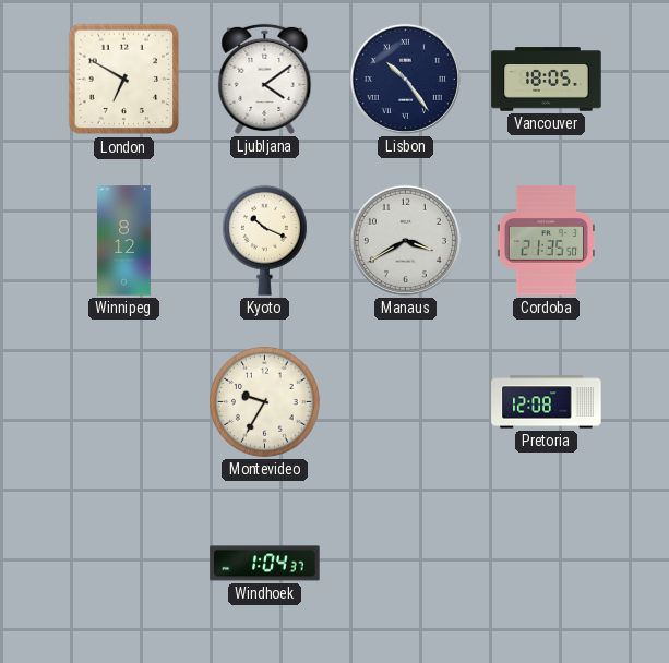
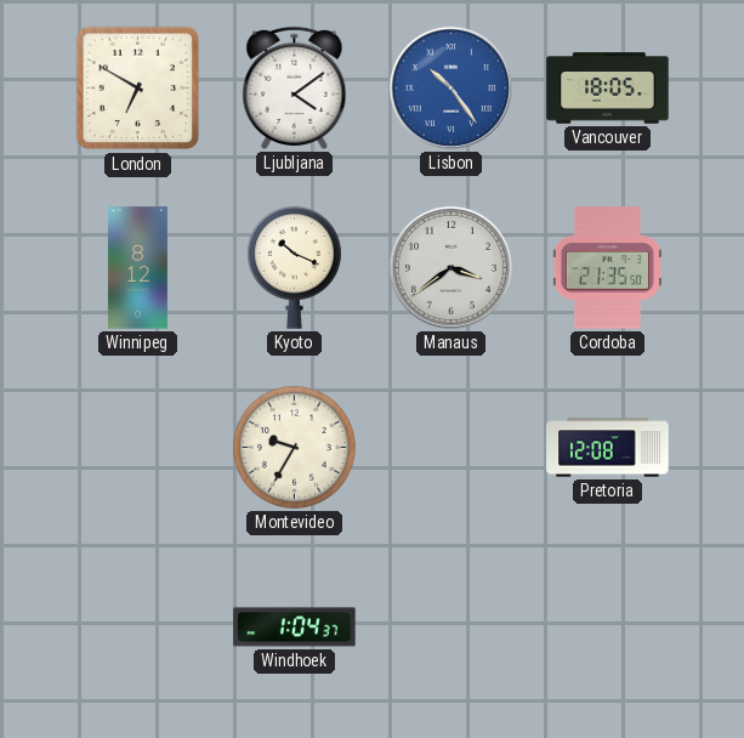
Lisbon dial: navy -> blue
Manaus: 3:40 -> 3:39
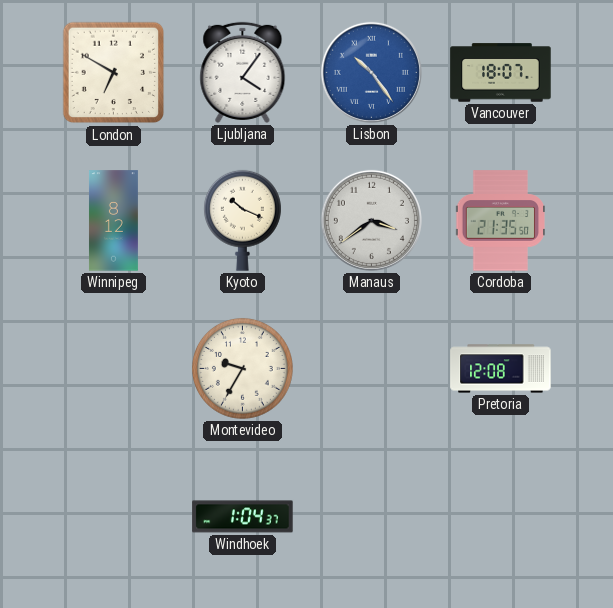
Ljubljana: 4:09 -> 4:06
Vancouver: 18:05 -> 18:07
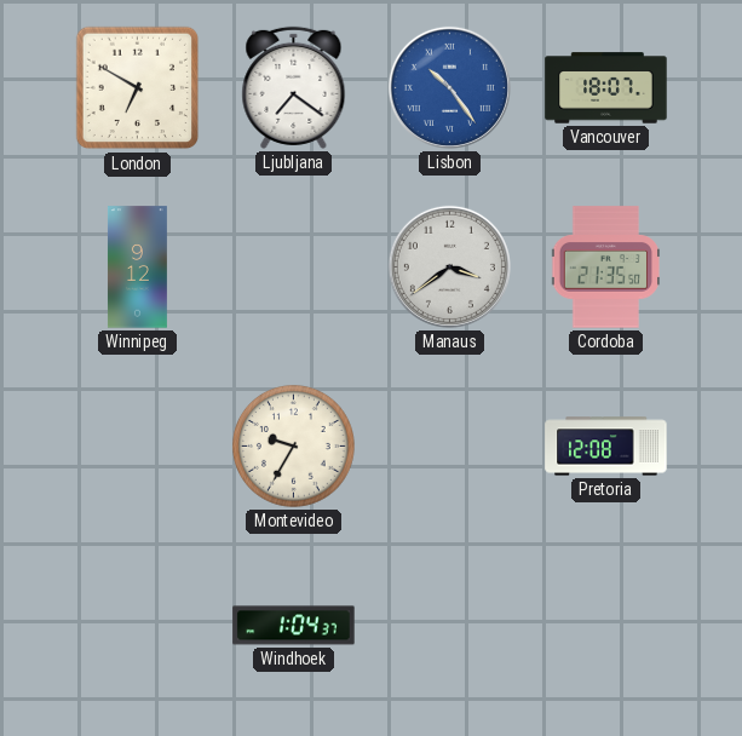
Ljubljana: 4:06 -> 7:21
Winnipeg: 8:12 -> 9:12
Kyoto: 10:19 -> none
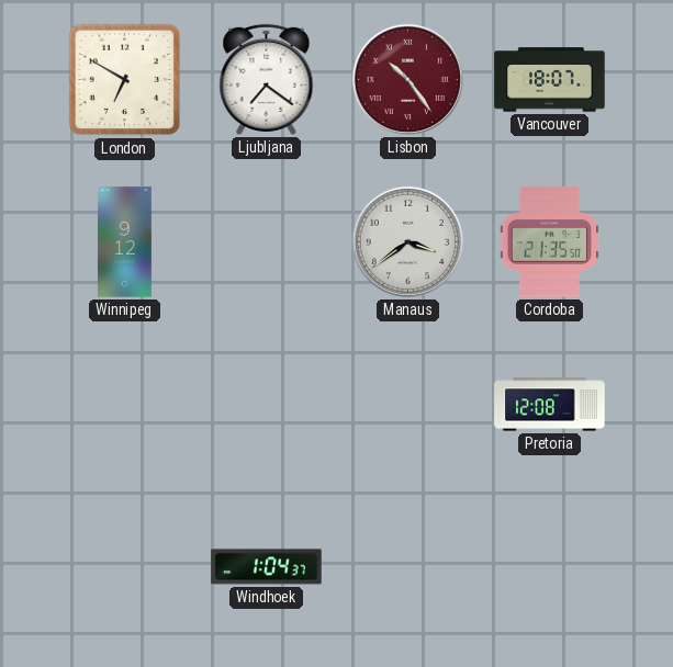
Lisbon dial: blue -> burgundy
Montevideo: 9:35 -> none
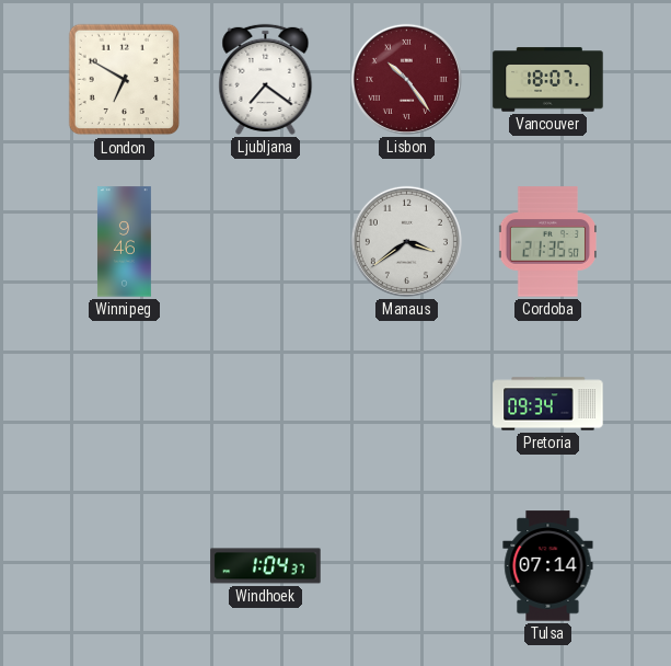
Winnipeg: 9:12 -> 9:46
Pretoria: 12:08 -> 09:34
Tulsa: none -> 07:14
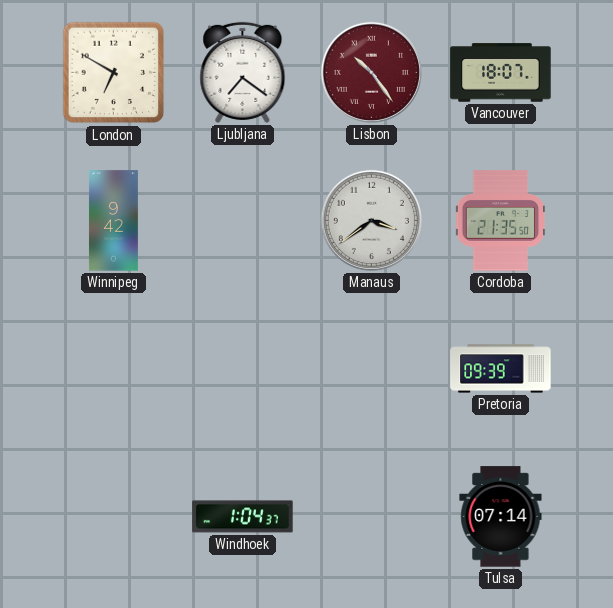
Winnipeg: 9:46 -> 9:42
Pretoria: 09:34 -> 09:39
